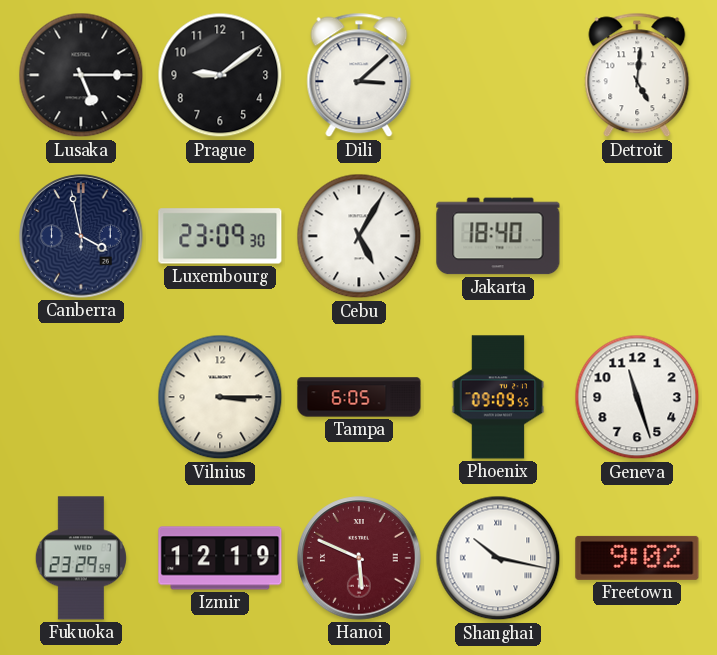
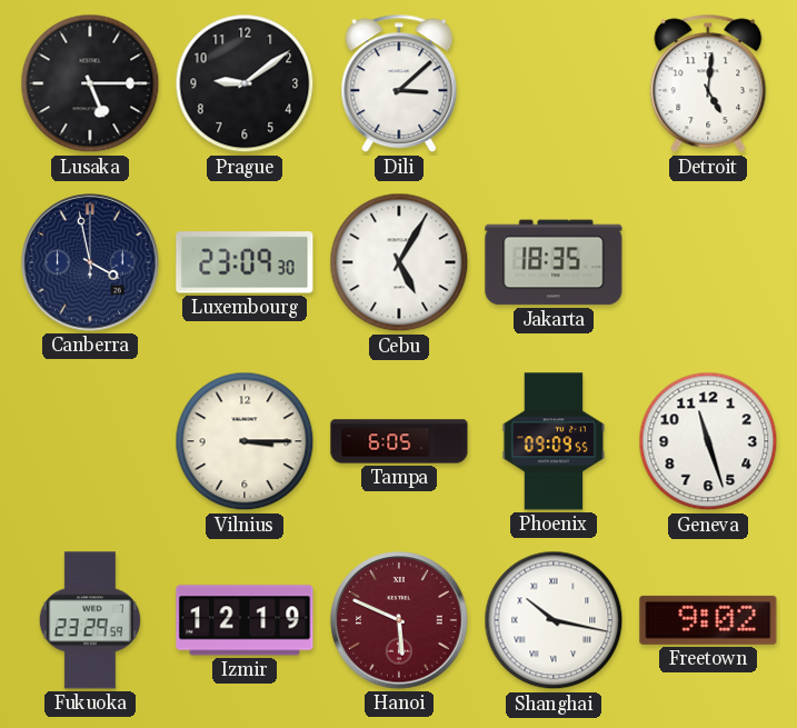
Jakarta: 18:40 -> 18:35
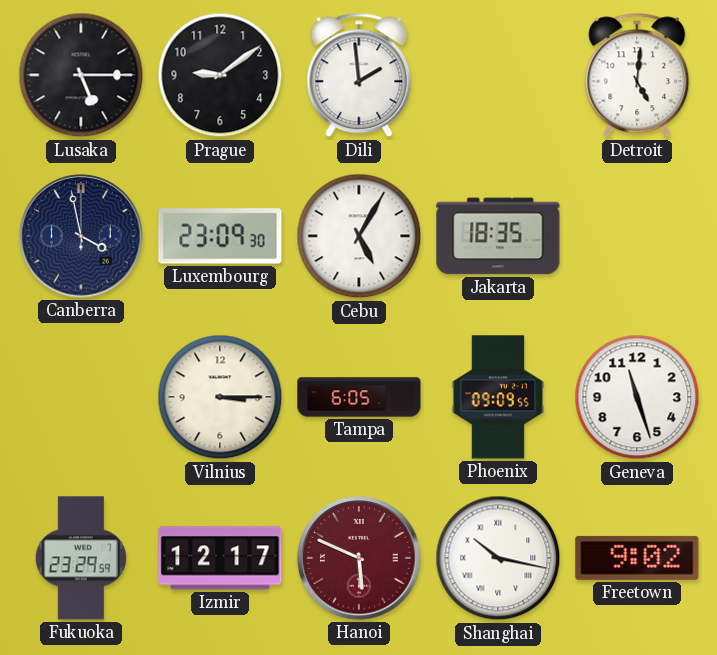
Dili: 3:08 -> 1:59
Izmir: 12:19 -> 12:17
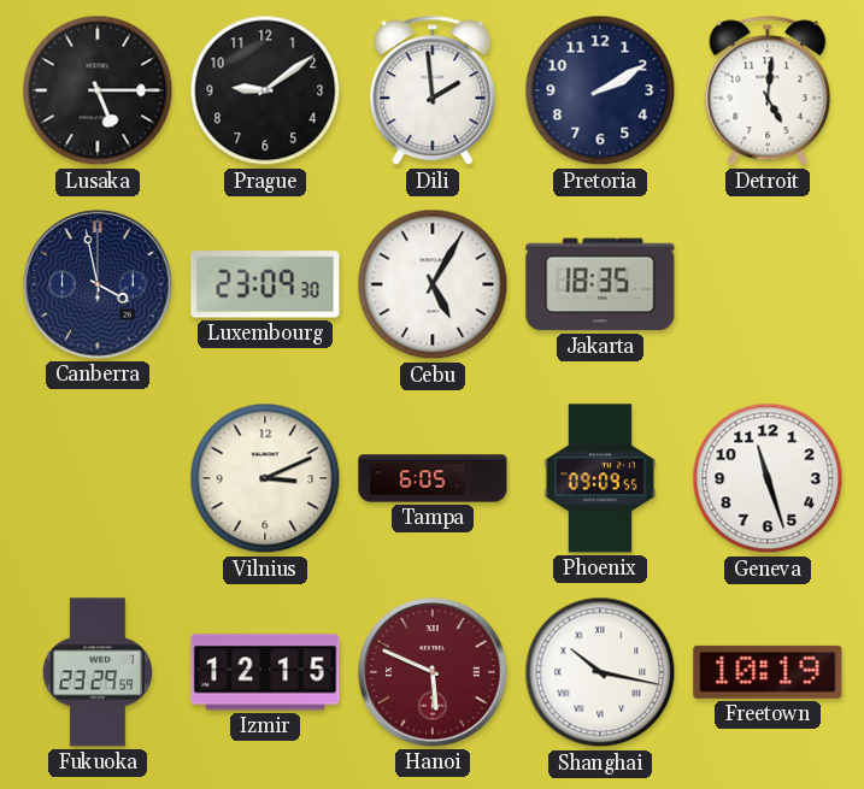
Pretoria: none -> 2:10
Vilnius: 3:15 -> 3:11
Izmir: 12:17 -> 12:15
Freetown: 9:02 -> 10:19
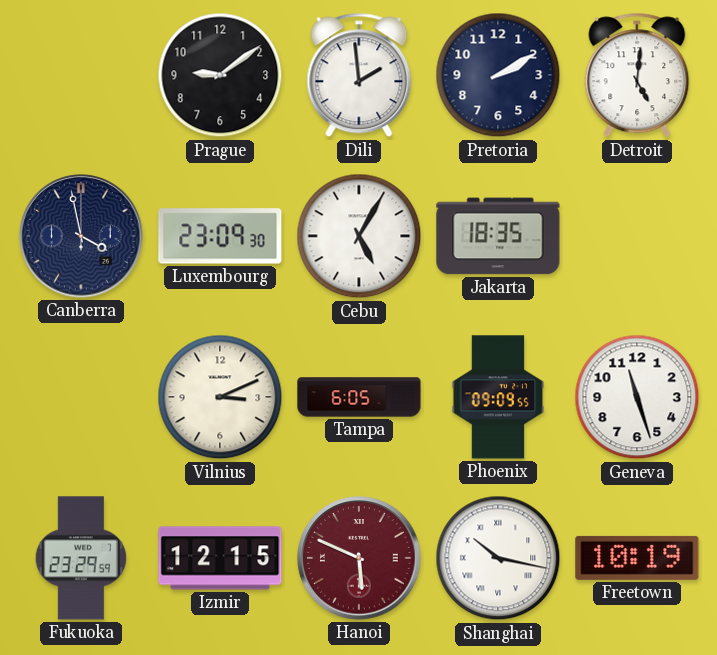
Lusaka: 5:15 -> none
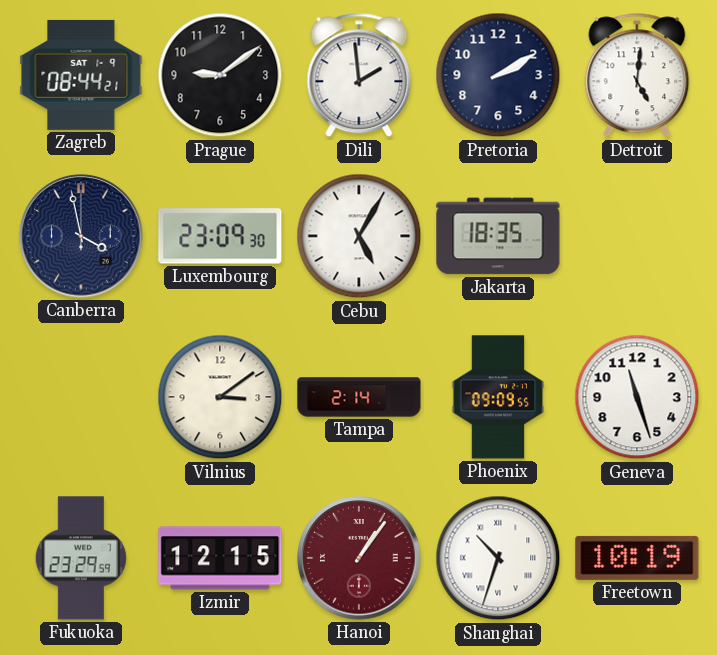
Zagreb: none -> 08:44
Vilnius: 3:11 -> 3:09
Tampa: 6:05 -> 2:14
Hanoi: 5:49 -> 1:06
Shanghai: 10:17 -> 10:33
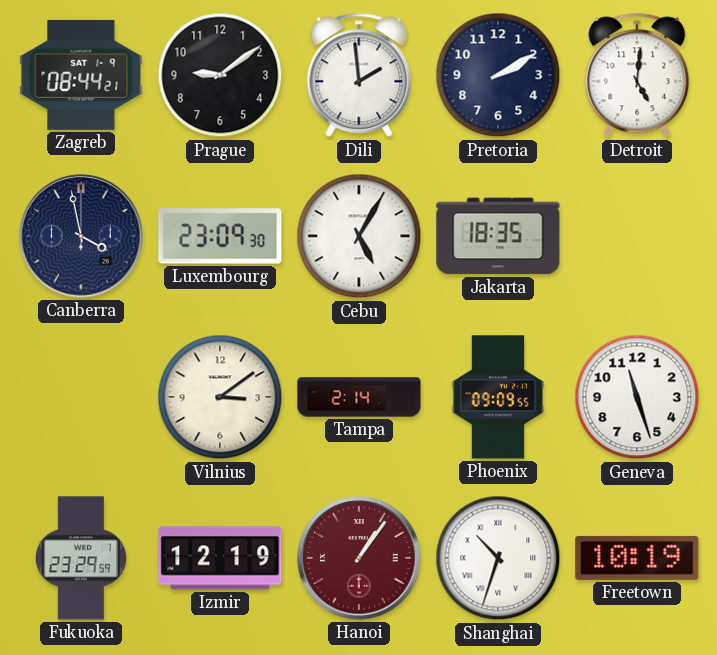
Izmir: 12:15 -> 12:19
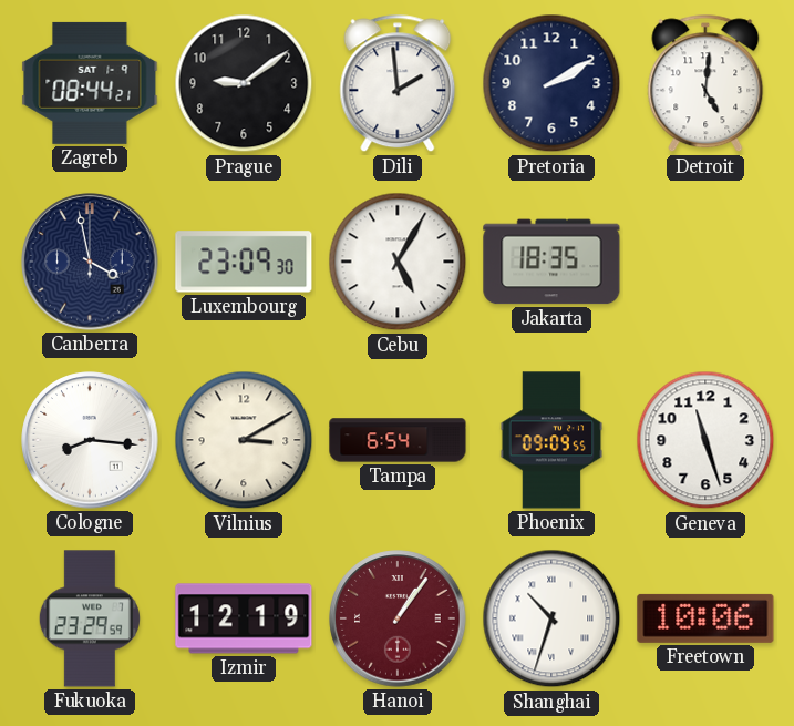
Cologne: none -> 8:16
Vilnius: 3:09 -> 3:10
Tampa: 2:14 -> 6:54
Freetown: 10:19 -> 10:06
